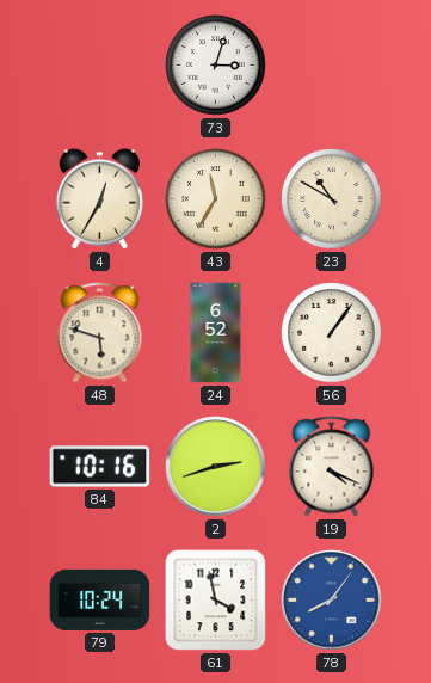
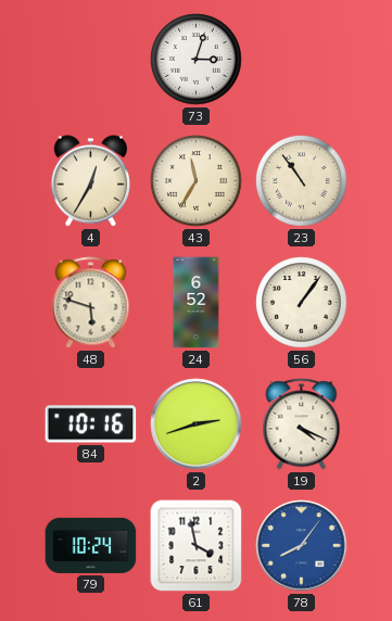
23: 10:50 -> 10:54
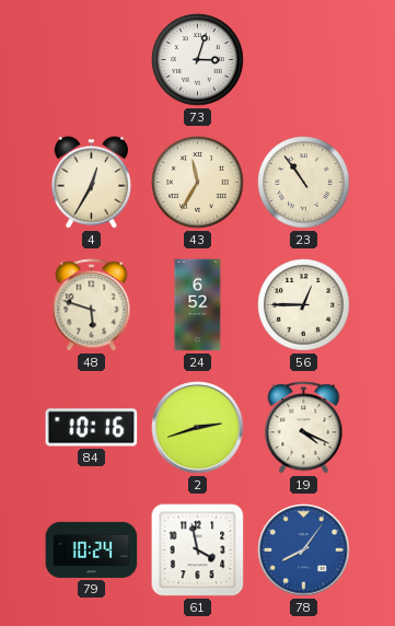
56: 1:06 -> 12:45
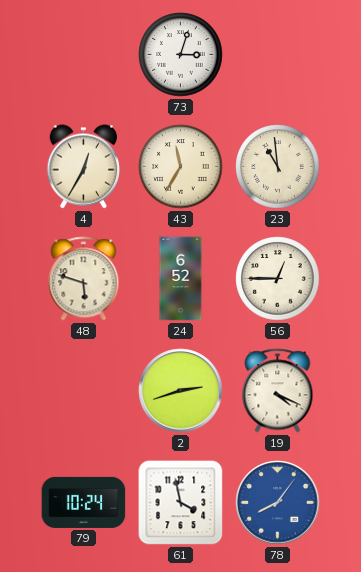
23: 10:54 -> 10:59
84: 10:16 -> none
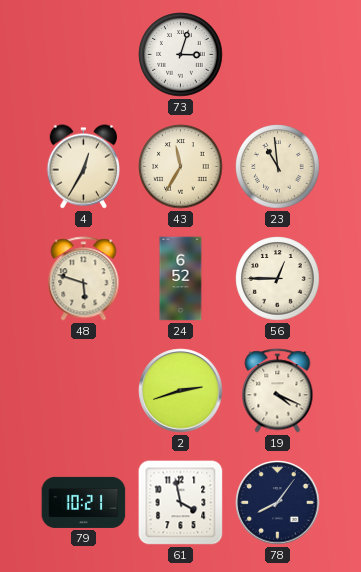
79: 10:24 -> 10:21
78 dial: blue -> navy
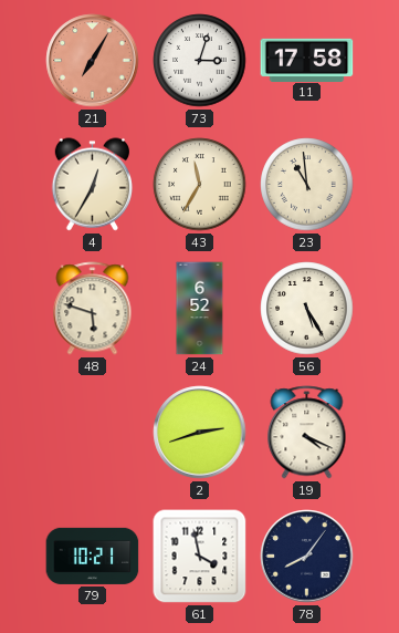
21: none -> 7:05
11: none -> 17:58
56: 12:45 -> 5:25
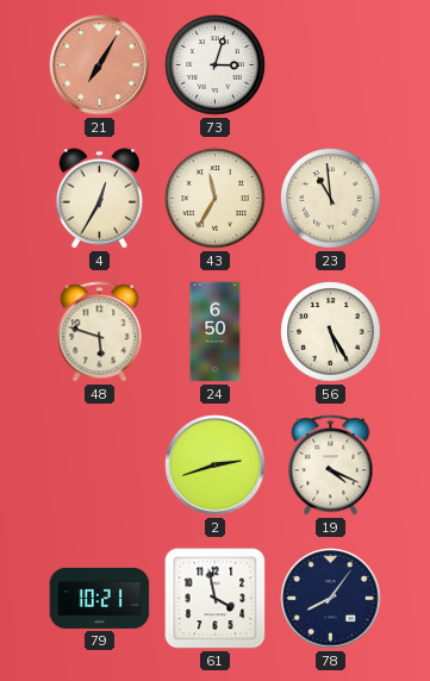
11: 17:58 -> none
24: 6:52 -> 6:50
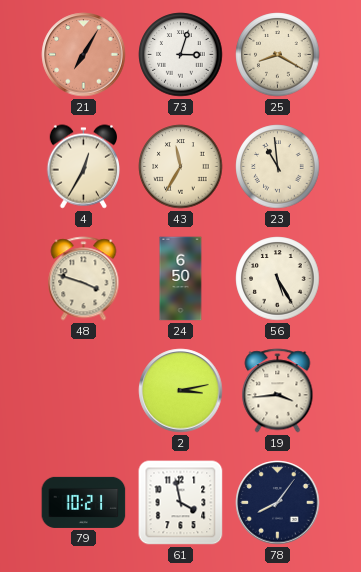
25: none -> 8:20
48: 5:48 -> 3:48
2: 2:42 -> 3:13
19: 4:19 -> 3:44
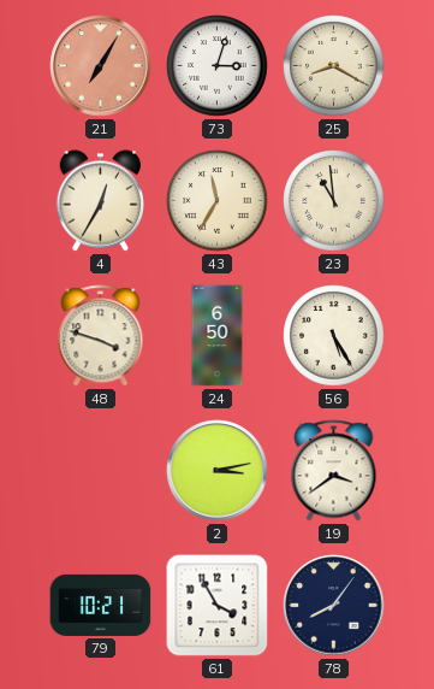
19: 3:44 -> 3:39
61: 3:58 -> 3:55
